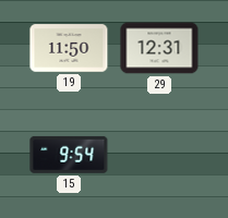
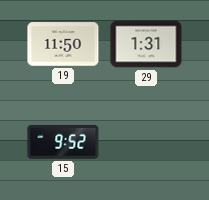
29: 12:31 -> 1:31
15: 9:54 -> 9:52
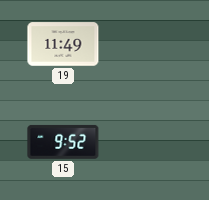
19: 11:50 -> 11:49
29: 1:31 -> none
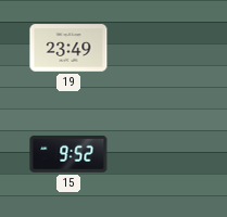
19: 11:49 -> 23:49
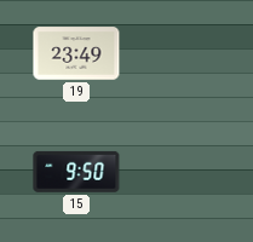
15: 9:52 -> 9:50
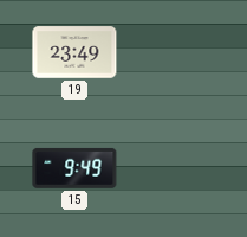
15: 9:50 -> 9:49
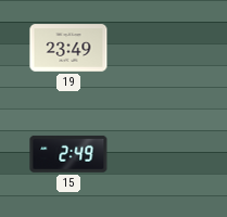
15: 9:49 -> 2:49
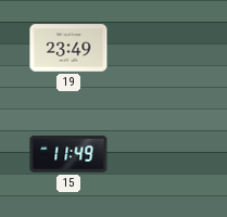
15: 2:49 -> 11:49
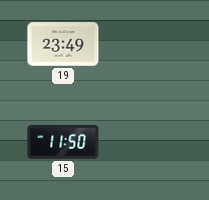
15: 11:49 -> 11:50
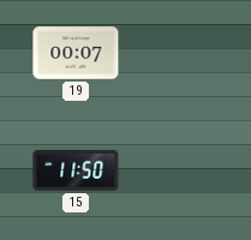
19: 23:49 -> 00:07
